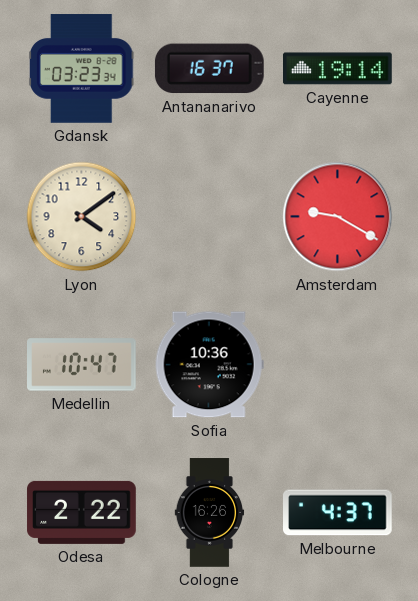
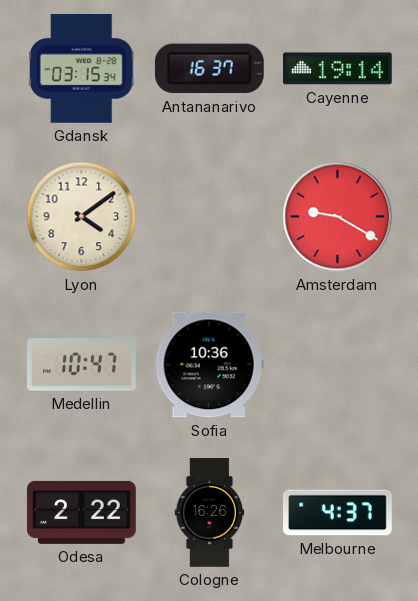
Gdansk: 03:23 -> 03:15
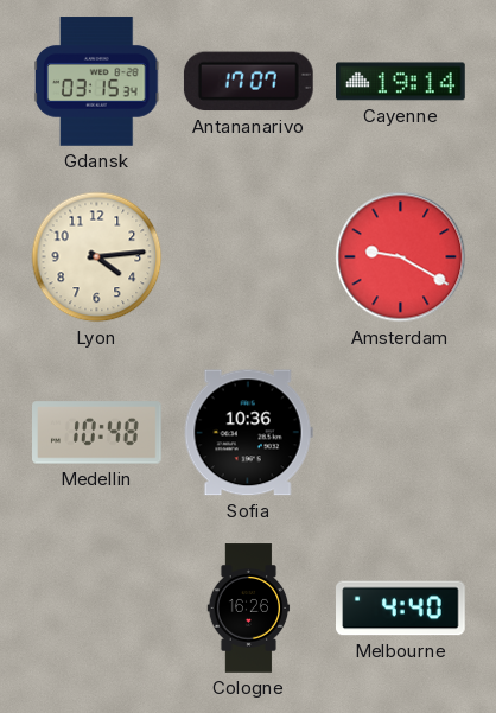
Antananarivo: 16:37 -> 17:07
Lyon: 4:09 -> 4:14
Medellin: 10:47 -> 10:48
Odesa: 2:22 -> none
Melbourne: 4:37 -> 4:40
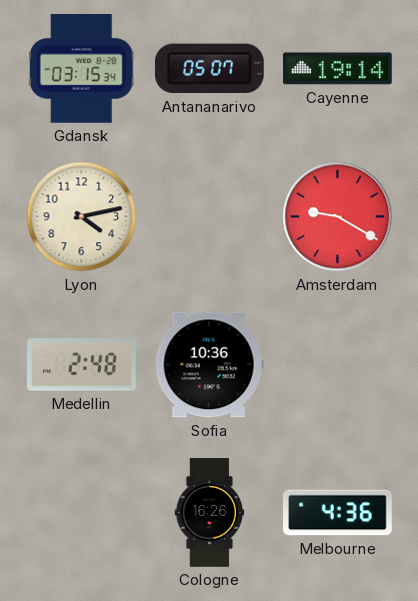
Antananarivo: 17:07 -> 05:07
Lyon: 4:14 -> 4:13
Medellin: 10:48 -> 2:48
Melbourne: 4:40 -> 4:36
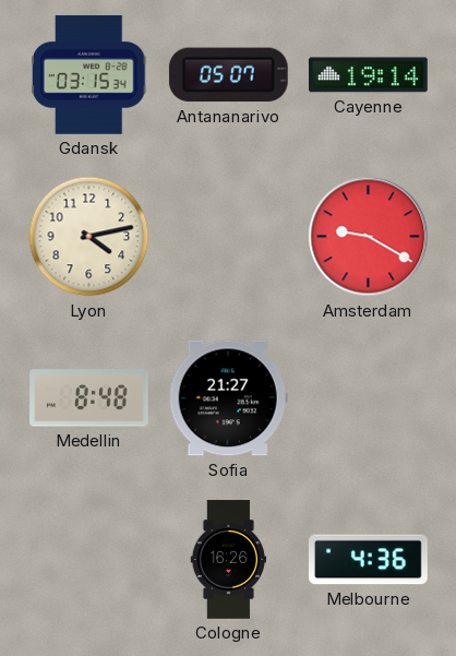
Medellin: 2:48 -> 8:48
Sofia: 10:36 -> 21:27
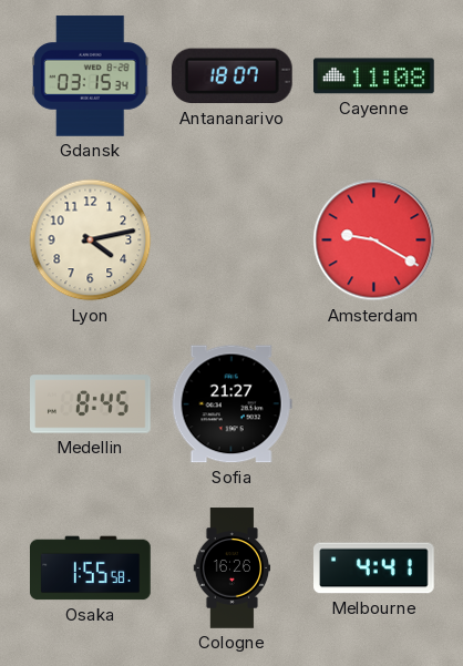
Antananarivo: 05:07 -> 18:07
Cayenne: 19:14 -> 11:08
Medellin: 8:48 -> 8:45
Osaka: none -> 1:55
Melbourne: 4:36 -> 4:41
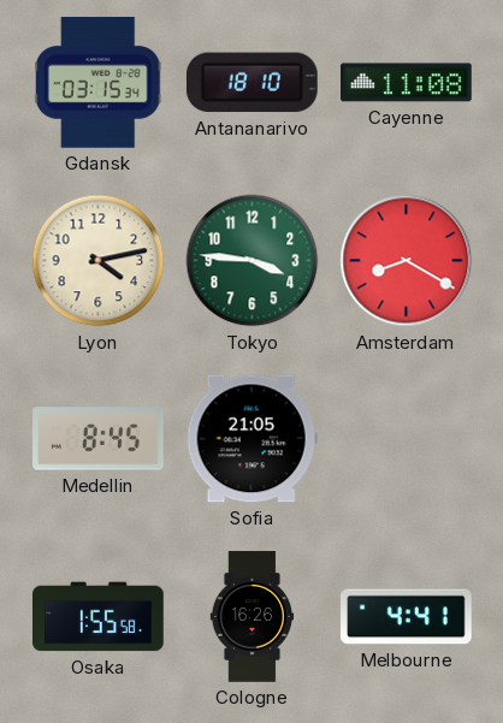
Antananarivo: 18:07 -> 18:10
Tokyo: none -> 3:46
Amsterdam: 9:20 -> 8:20
Sofia: 21:27 -> 21:05
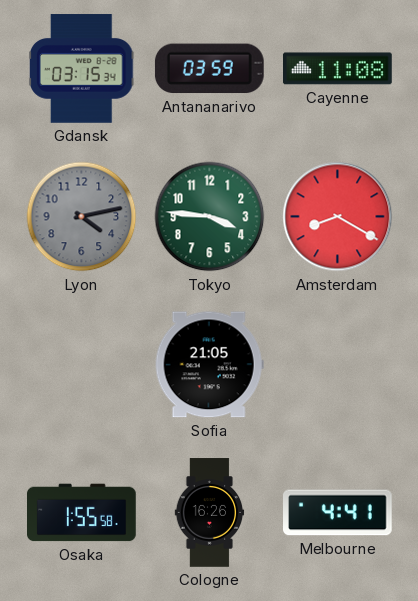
Antananarivo: 18:10 -> 03:59
Lyon dial: cream -> grey
Medellin: 8:45 -> none
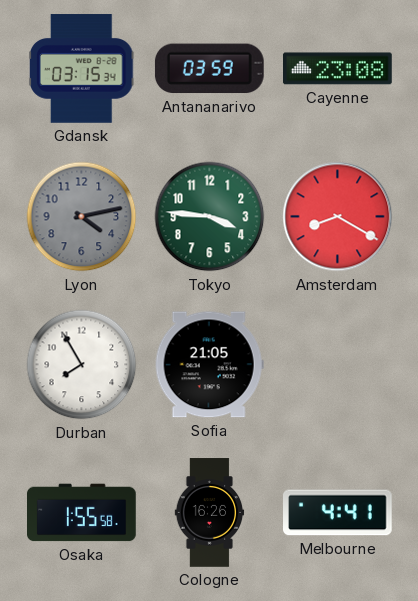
Cayenne: 11:08 -> 23:08
Durban: none -> 7:55
